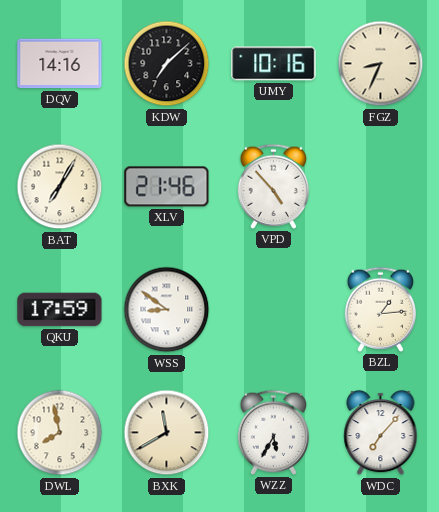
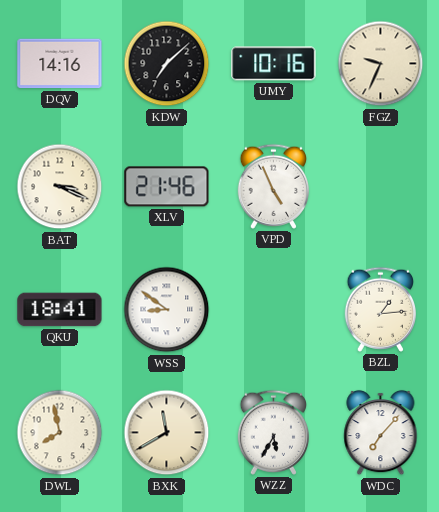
FGZ: 8:34 -> 9:34
BAT: 7:05 -> 3:19
VPD: 4:53 -> 4:56
QKU: 17:59 -> 18:41
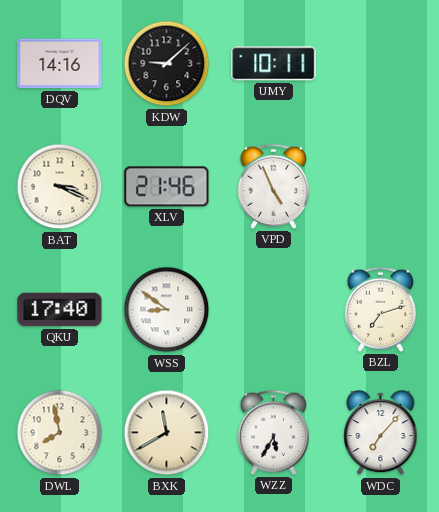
KDW: 7:08 -> 9:08
UMY: 10:16 -> 10:11
FGZ: 9:34 -> none
QKU: 18:41 -> 17:40
BZL: 1:14 -> 7:12
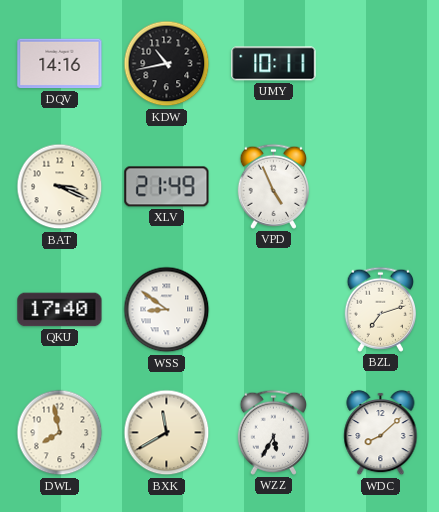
KDW: 9:08 -> 10:43
XLV: 21:46 -> 21:49
WDC: 7:07 -> 8:08
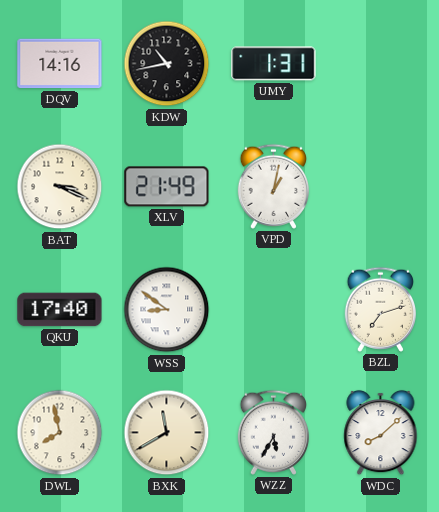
UMY: 10:11 -> 1:31
VPD: 4:56 -> 1:02
